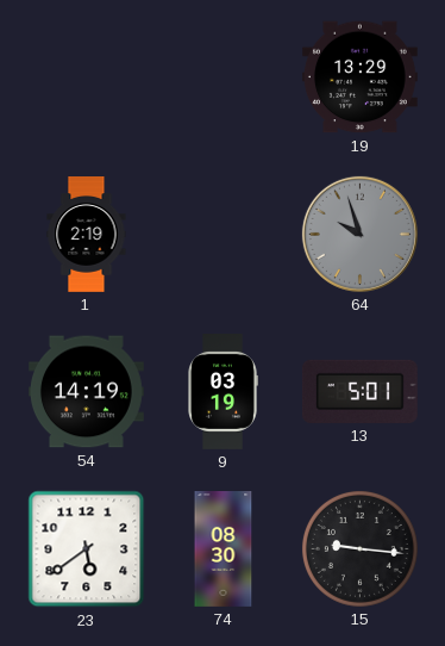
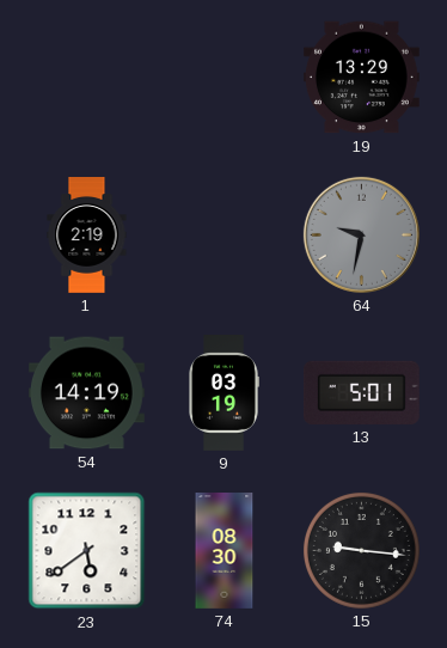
64: 9:57 -> 9:32
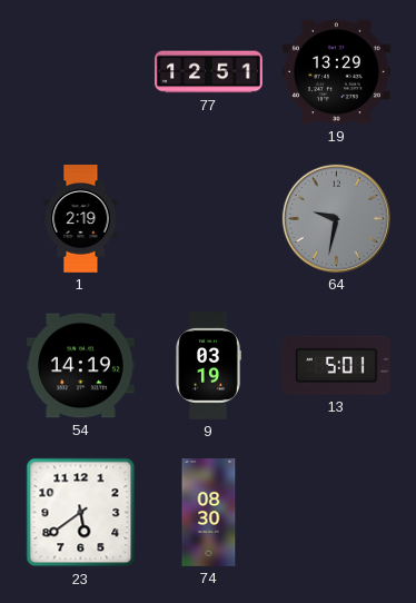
77: none -> 12:51
15: 9:16 -> none
